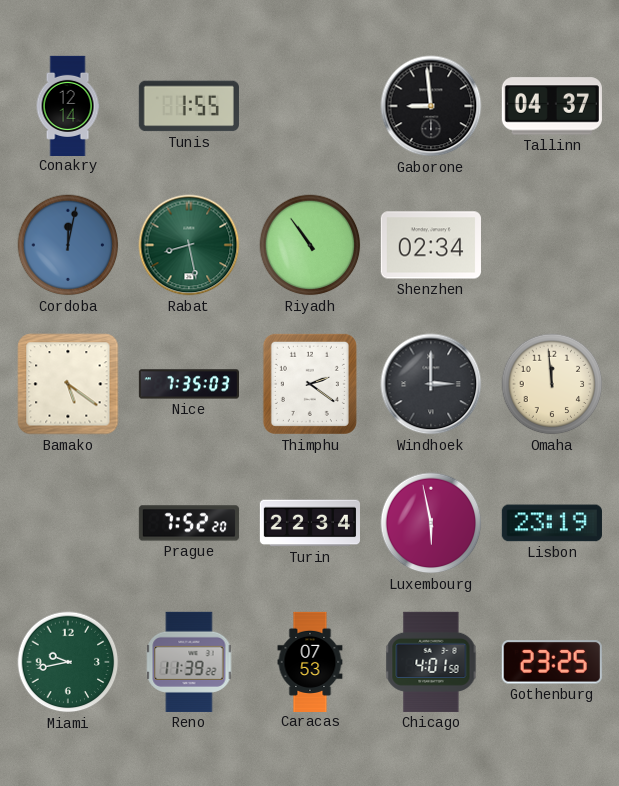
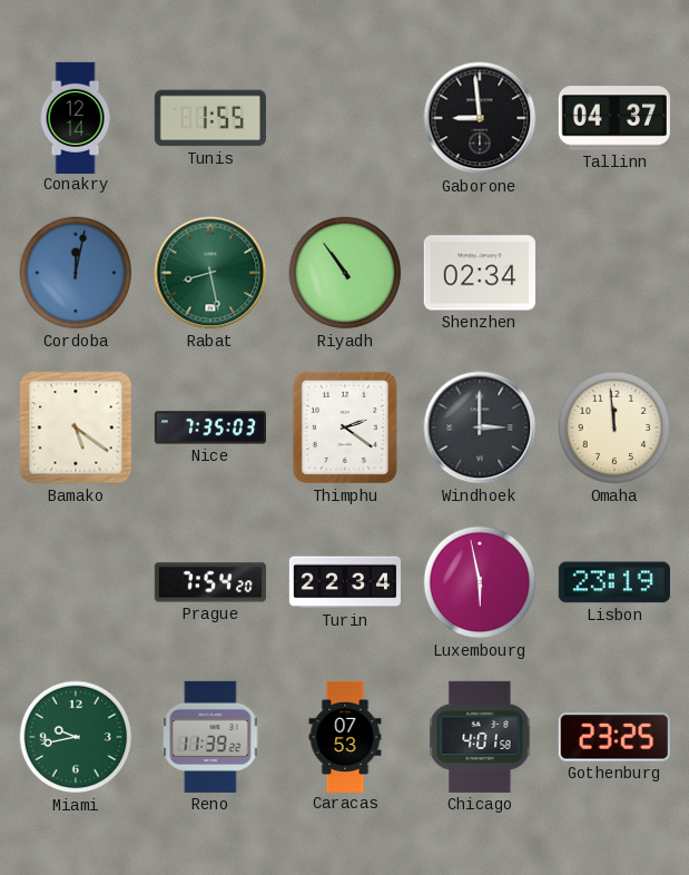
Prague: 7:52 -> 7:54
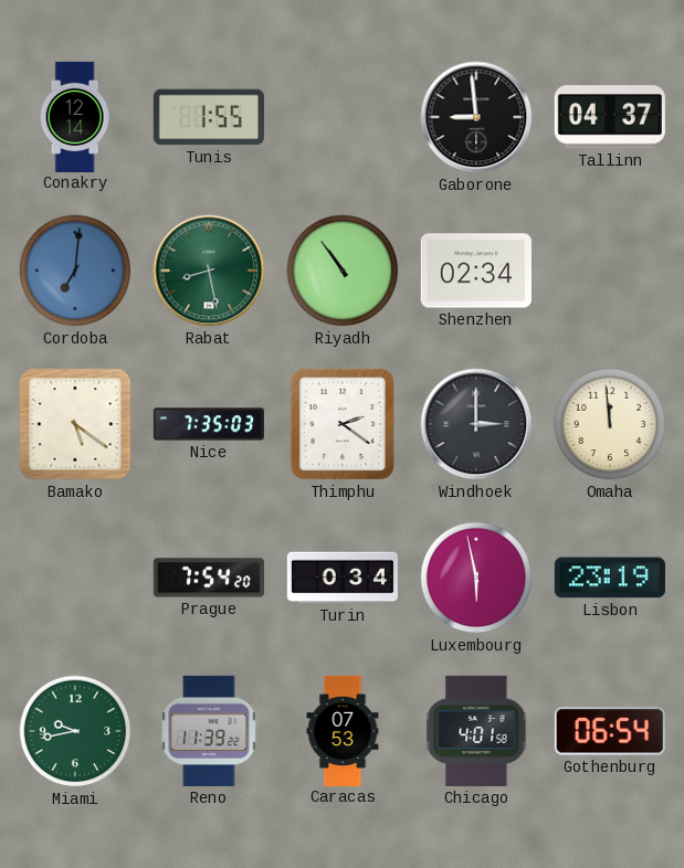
Cordoba: 12:02 -> 7:01
Turin: 22:34 -> 0:34
Gothenburg: 23:25 -> 06:54
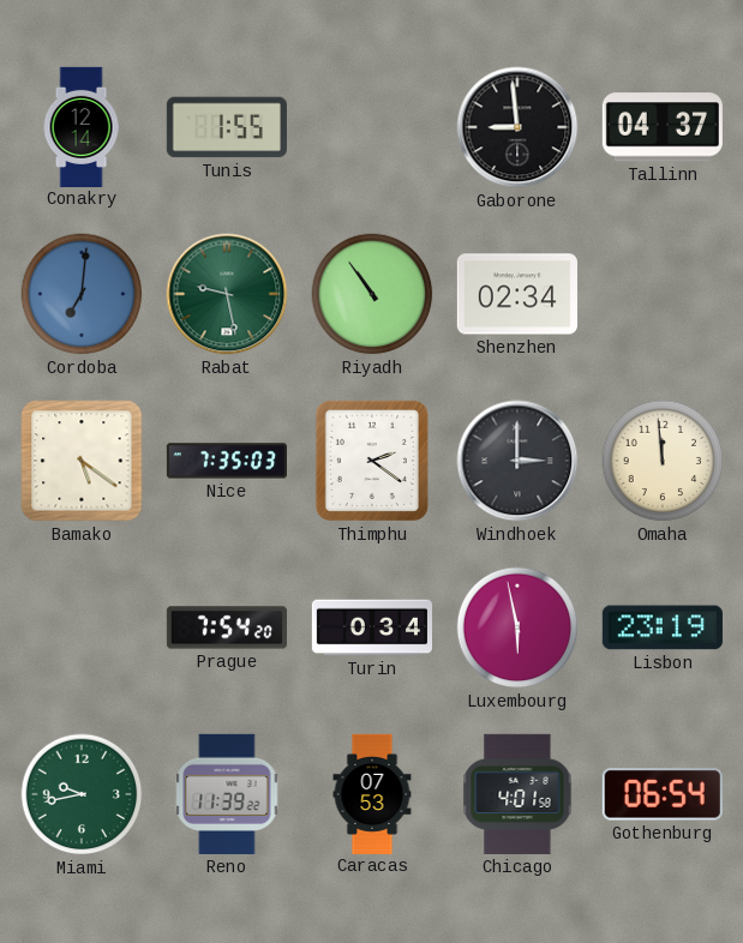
Rabat: 8:28 -> 9:28
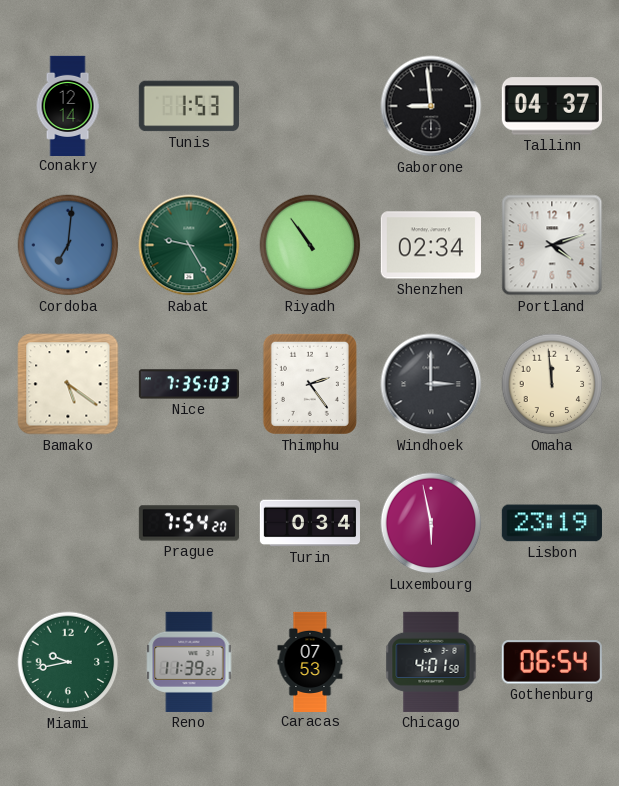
Tunis: 1:55 -> 1:53
Rabat: 9:28 -> 9:25
Portland: none -> 4:12
Thimphu: 2:21 -> 2:24
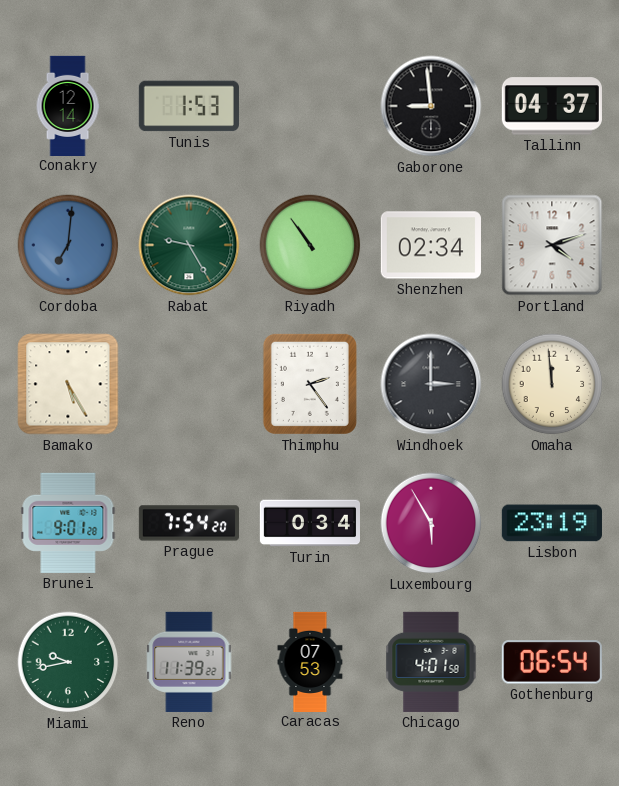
Bamako: 5:21 -> 5:25
Nice: 7:35 -> none
Brunei: none -> 9:01
Luxembourg: 5:58 -> 5:55
